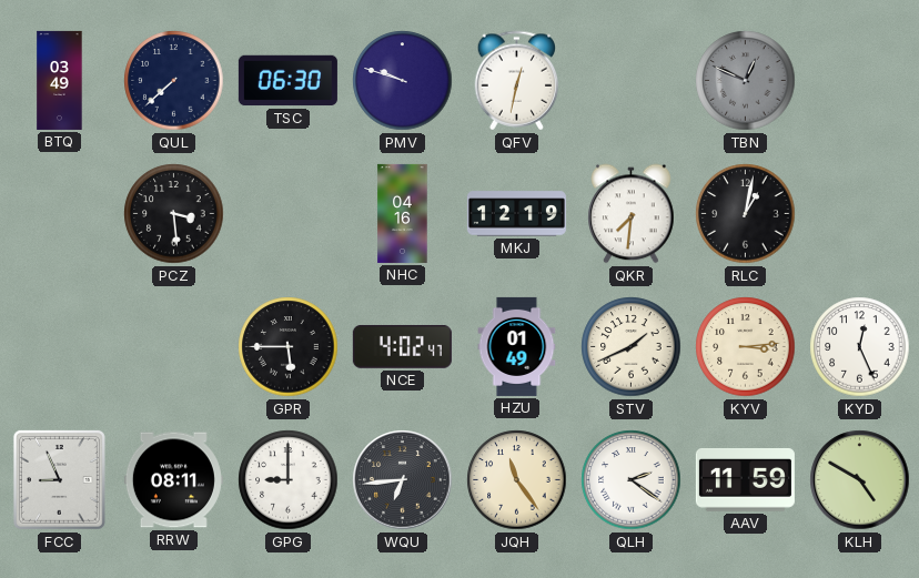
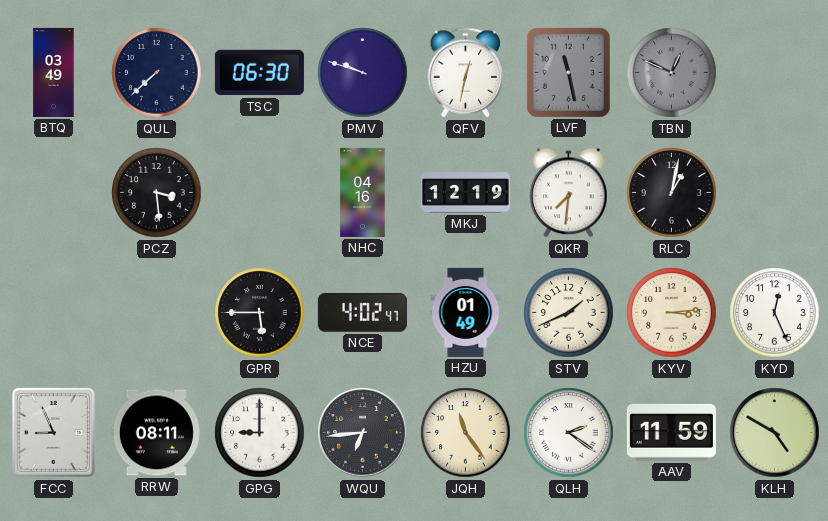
LVF: none -> 11:28
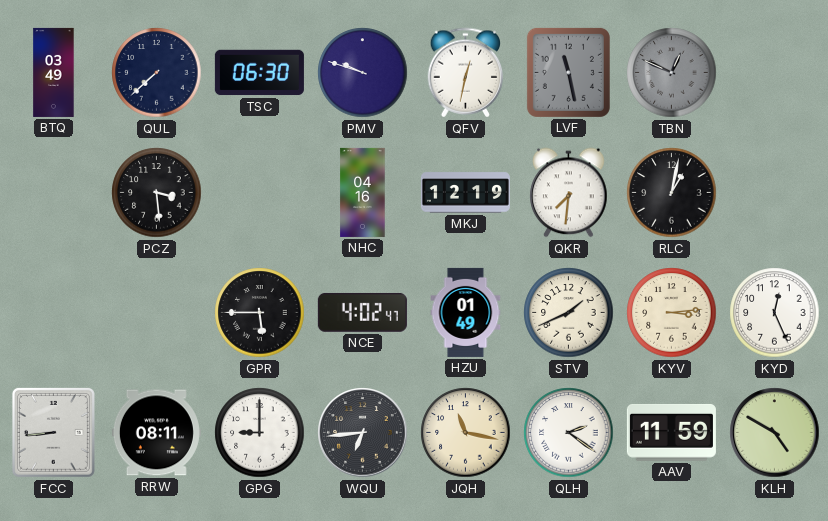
FCC: 8:56 -> 8:44
JQH: 11:24 -> 11:17
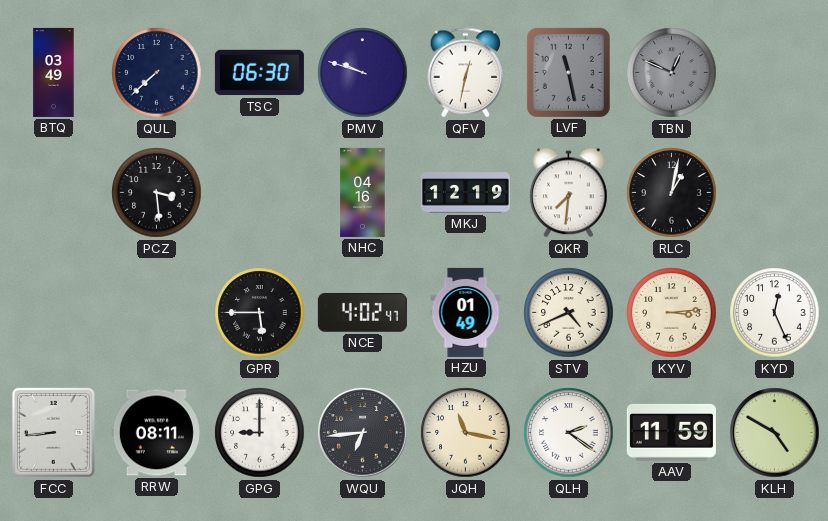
STV: 1:41 -> 4:41
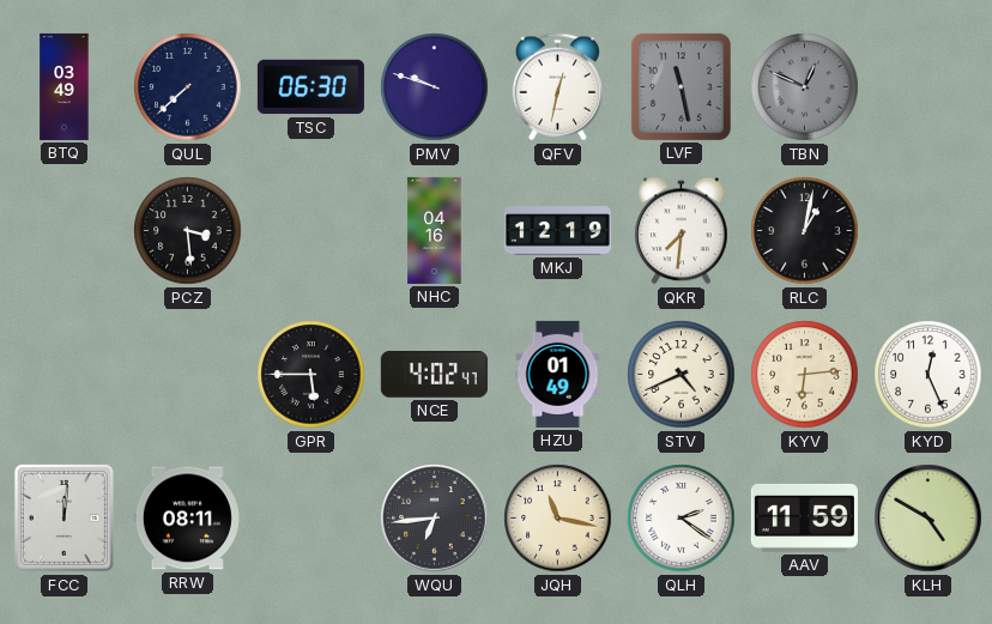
KYV: 3:14 -> 6:14
FCC: 8:44 -> 12:01
GPG: 9:00 -> none
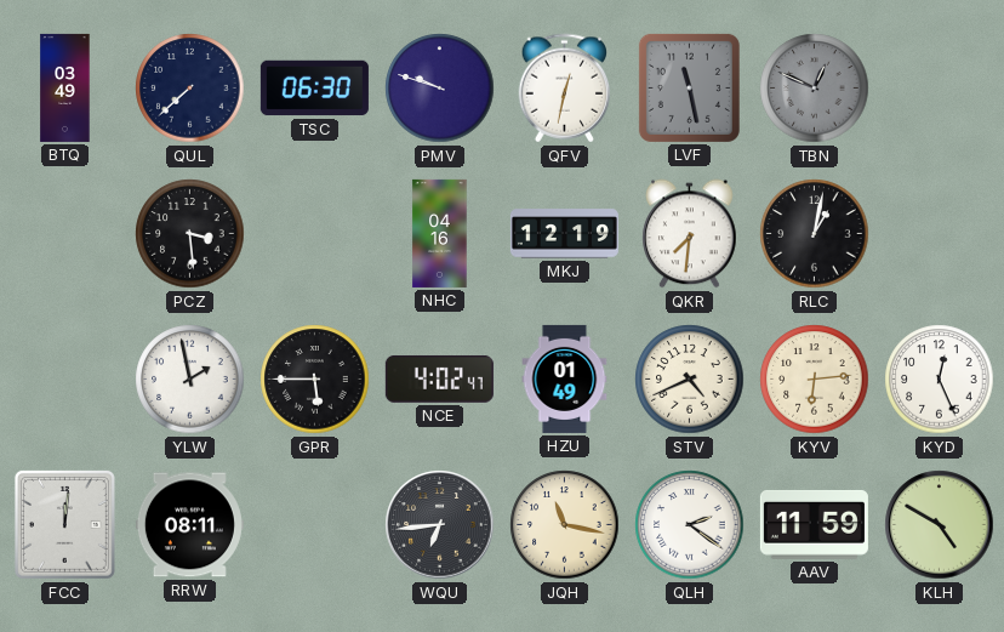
YLW: none -> 1:58
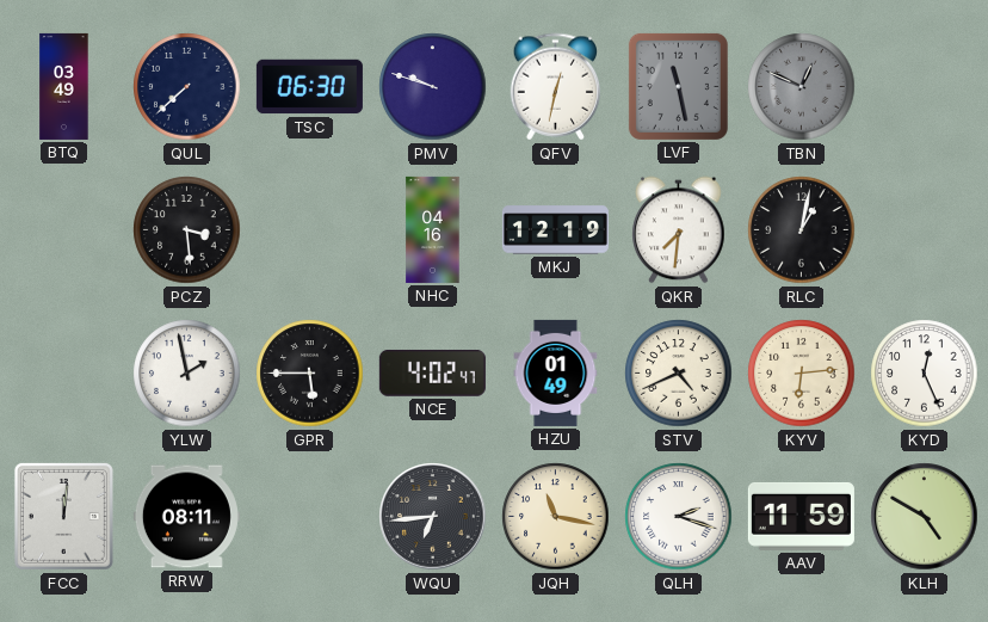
QLH: 2:21 -> 2:18
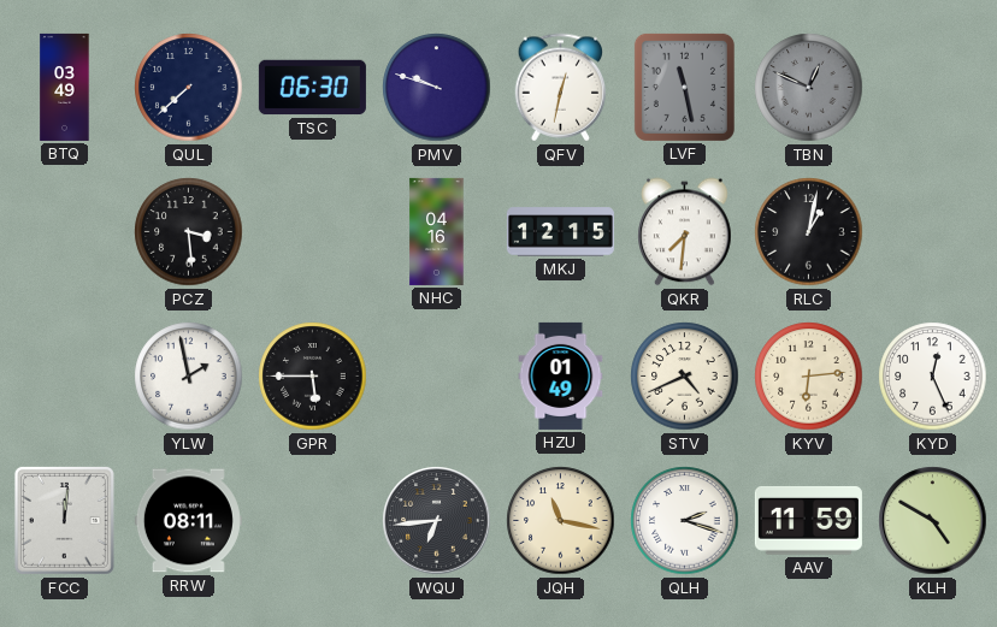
MKJ: 12:19 -> 12:15
NCE: 4:02 -> none
